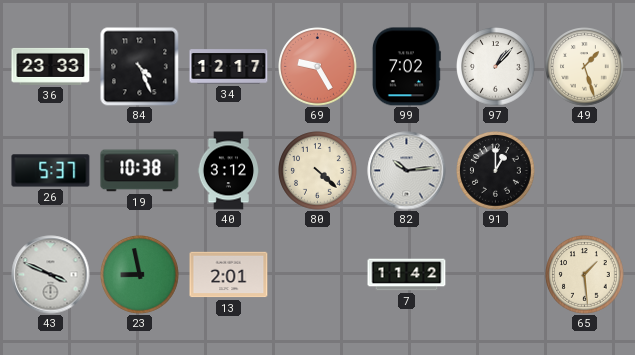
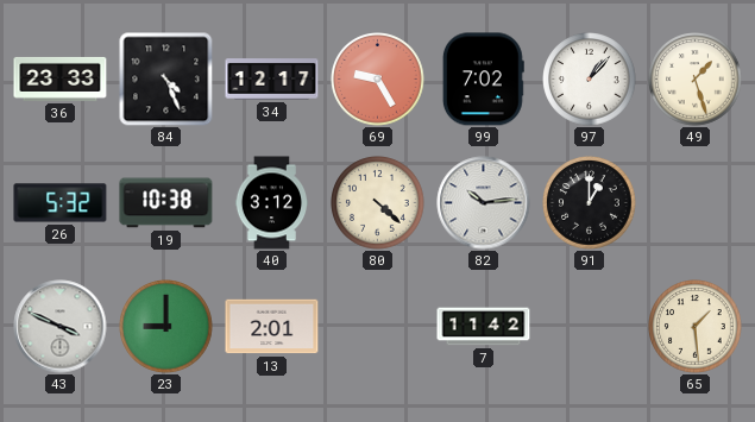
26: 5:37 -> 5:32
23: 8:58 -> 9:00
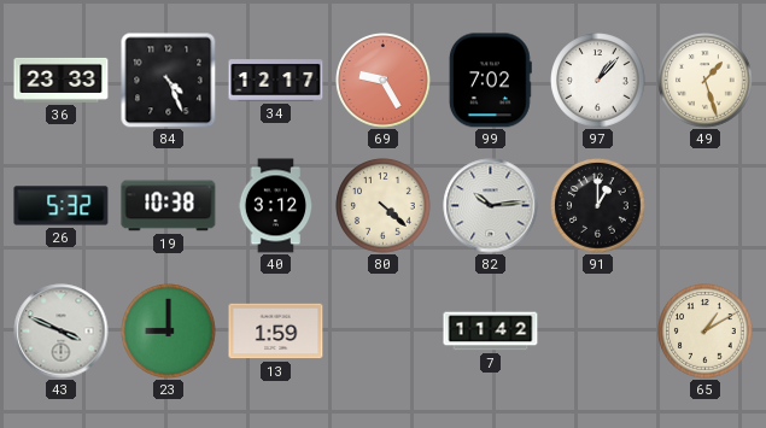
13: 2:01 -> 1:59
65: 1:29 -> 1:10
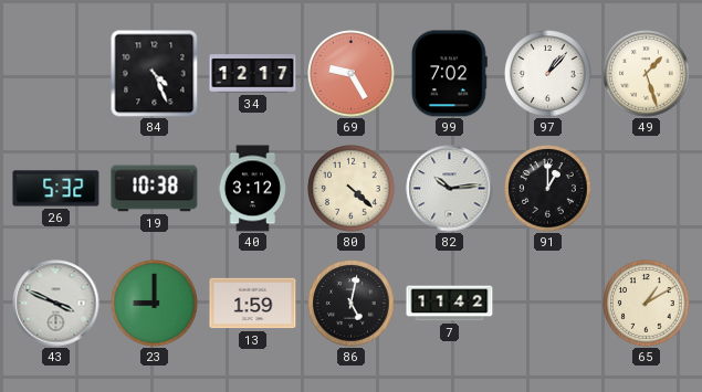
36: 23:33 -> none
86: none -> 5:02
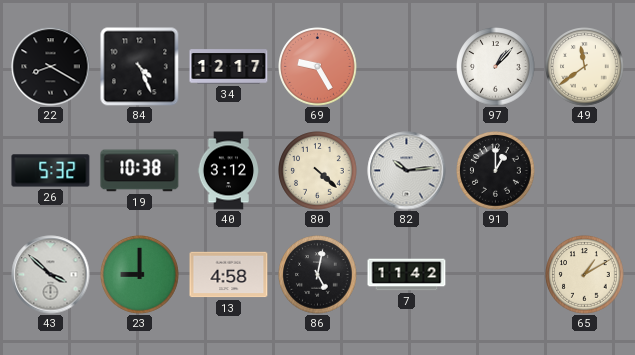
22: none -> 8:20
99: 7:02 -> none
49: 1:27 -> 11:39
43: 3:49 -> 3:52
13: 1:59 -> 4:58
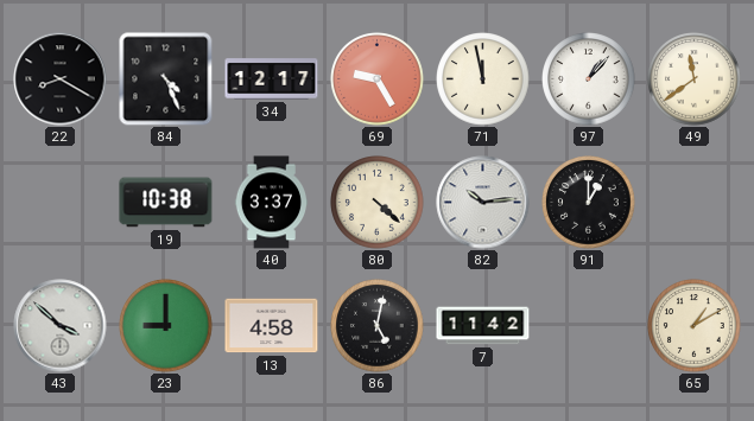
71: none -> 11:58
26: 5:32 -> none
40: 3:12 -> 3:37
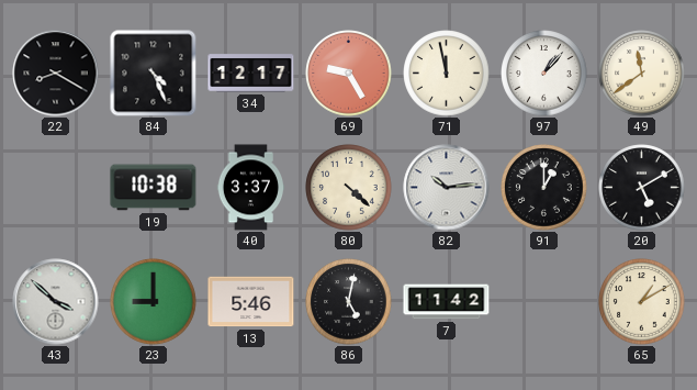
20: none -> 5:10
13: 4:58 -> 5:46
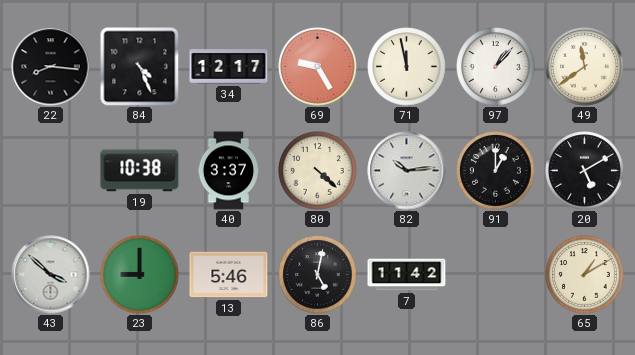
22: 8:20 -> 8:16
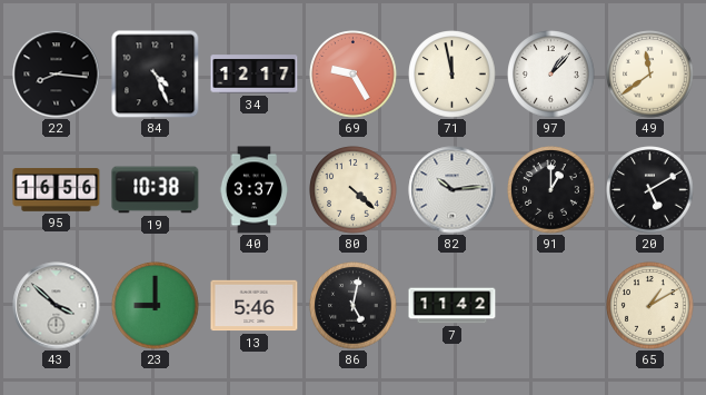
95: none -> 16:56
